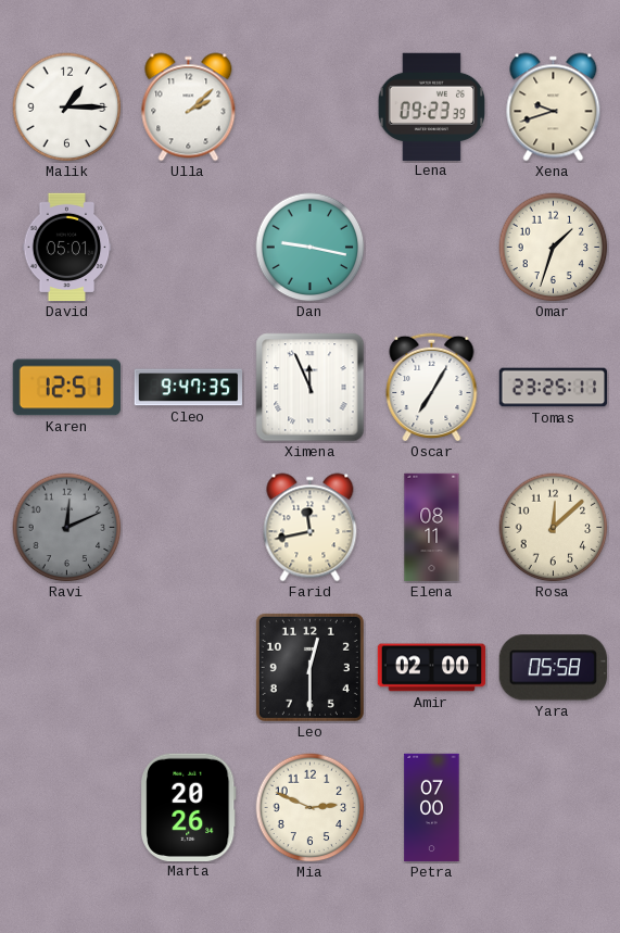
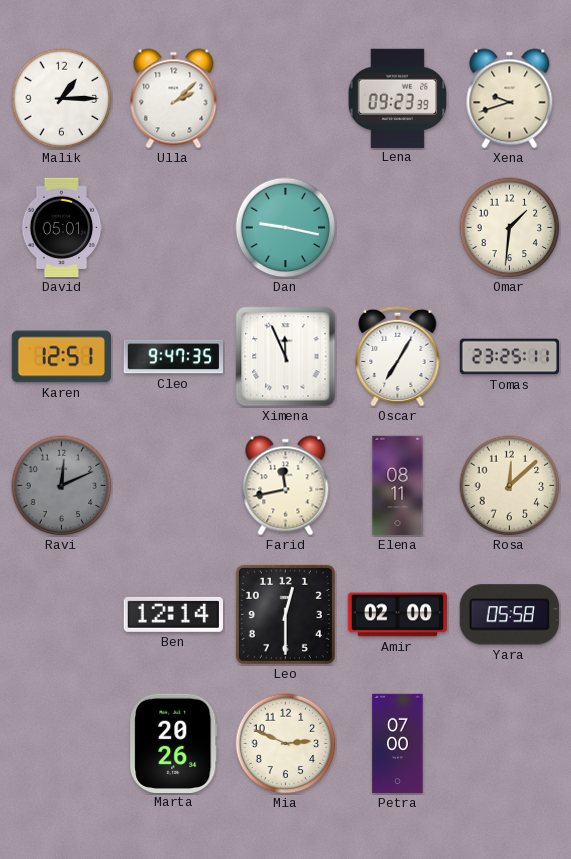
Omar: 1:33 -> 1:31
Ben: none -> 12:14
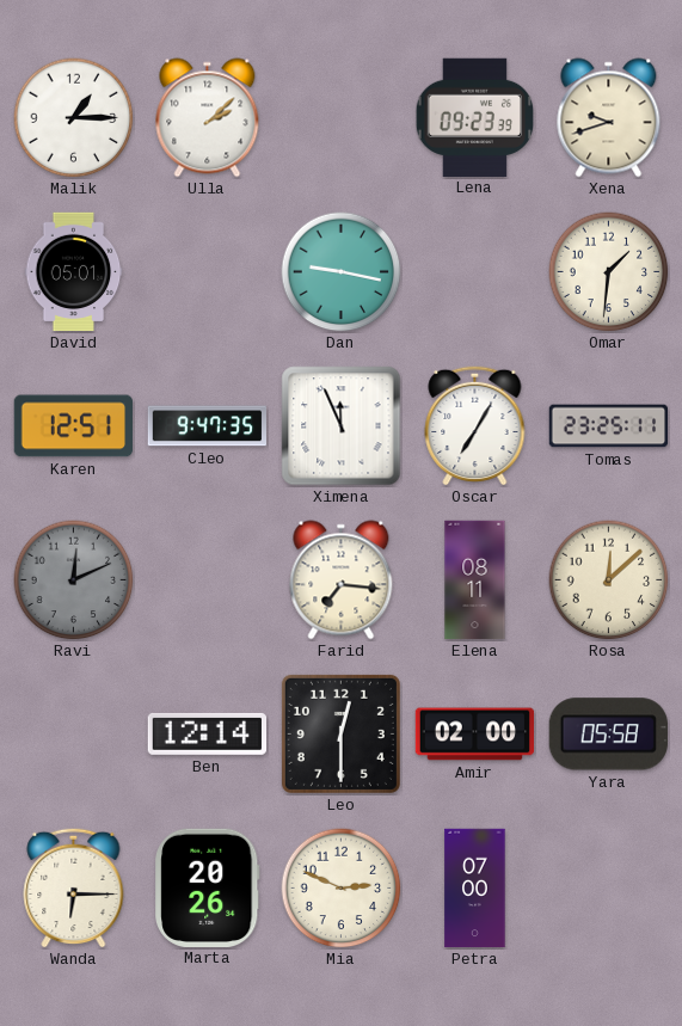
Farid: 11:43 -> 7:16
Wanda: none -> 6:15
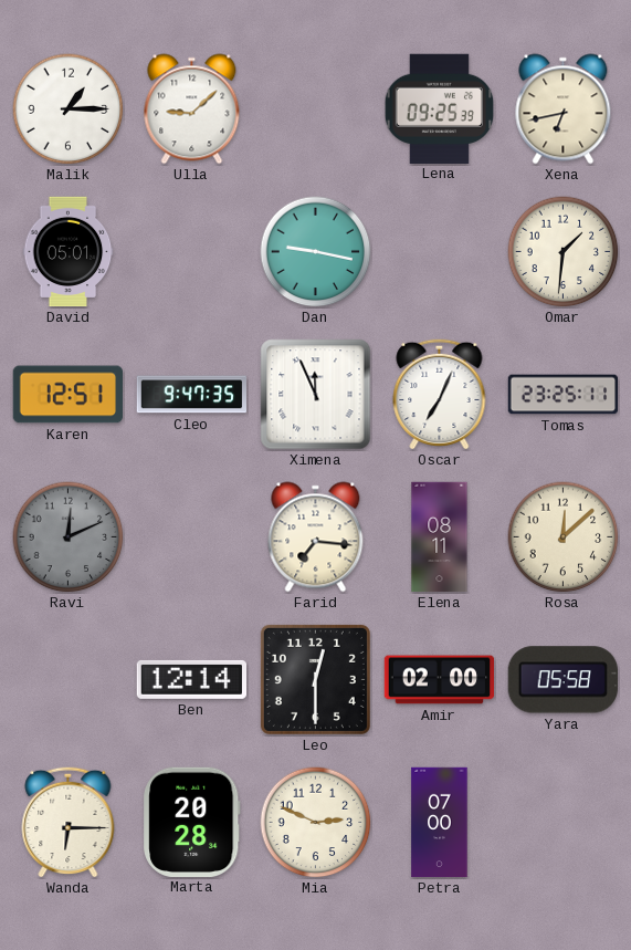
Ulla: 2:08 -> 9:08
Lena: 09:23 -> 09:25
Xena: 9:42 -> 6:43
Oscar: 7:05 -> 7:04
Marta: 20:26 -> 20:28
